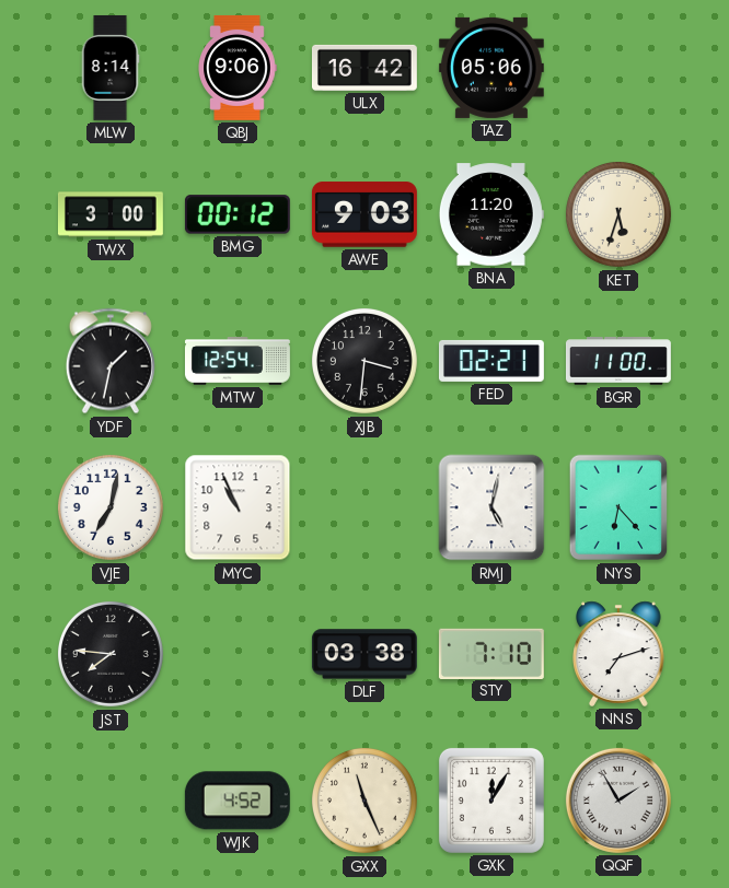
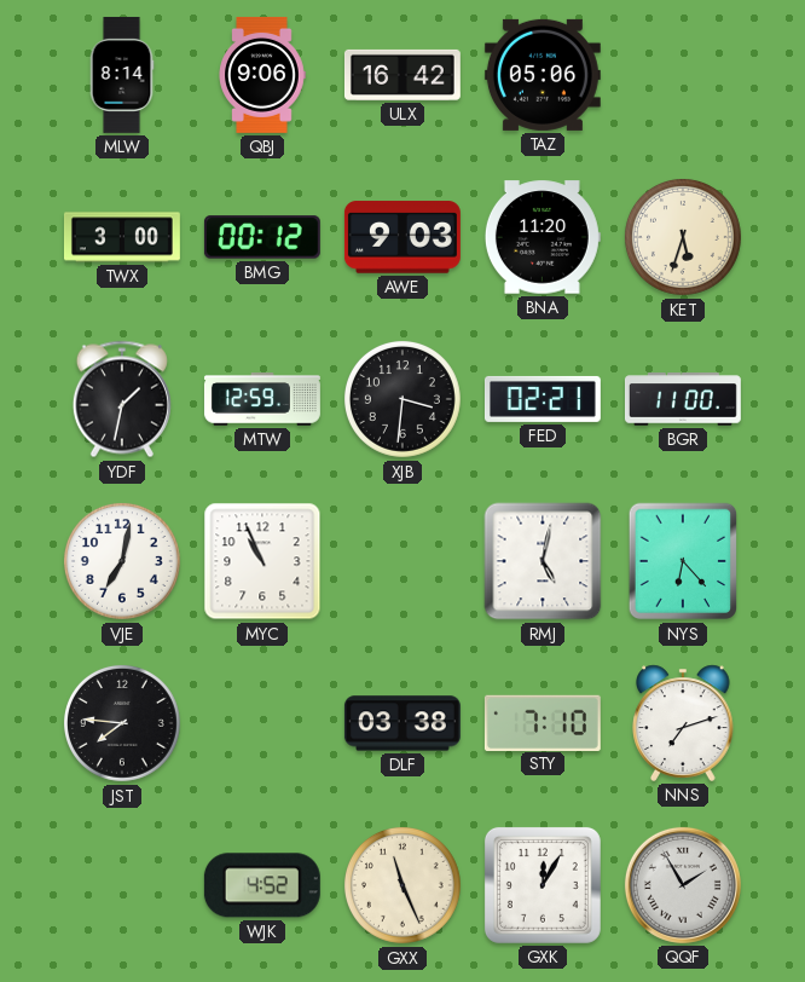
MTW: 12:54 -> 12:59
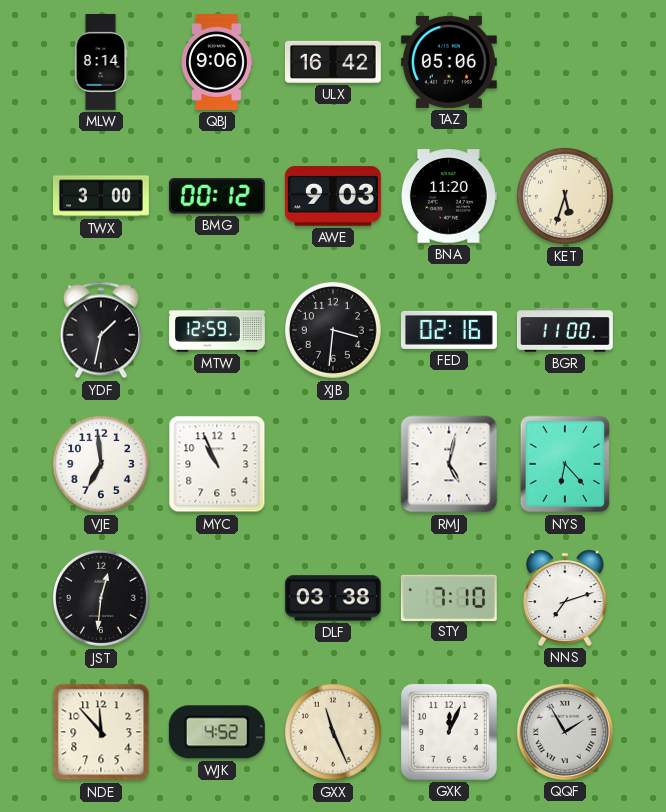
FED: 02:21 -> 02:16
VJE: 7:02 -> 6:59
JST: 7:46 -> 12:31
NDE: none -> 11:53
GXK: 12:05 -> 12:04
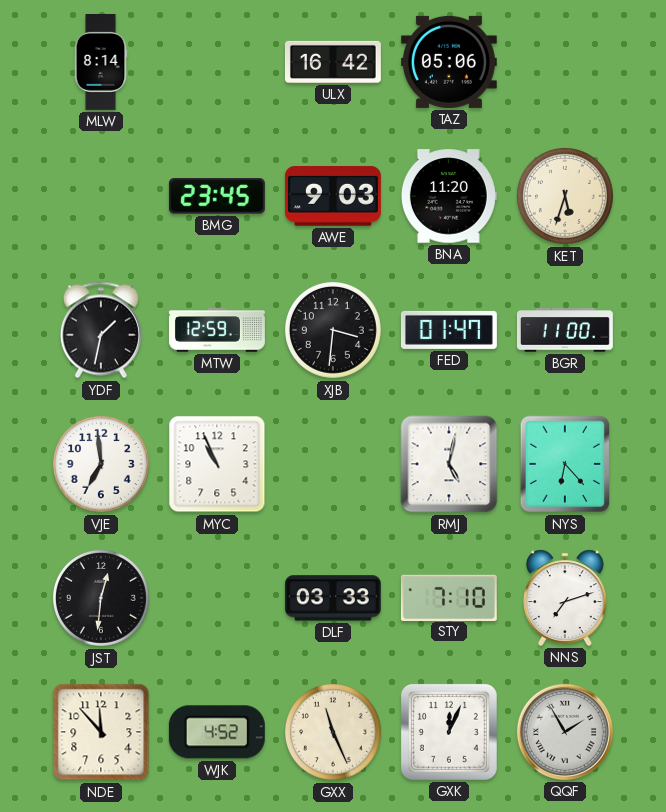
QBJ: 9:06 -> none
TWX: 3:00 -> none
BMG: 00:12 -> 23:45
FED: 02:16 -> 01:47
DLF: 03:38 -> 03:33
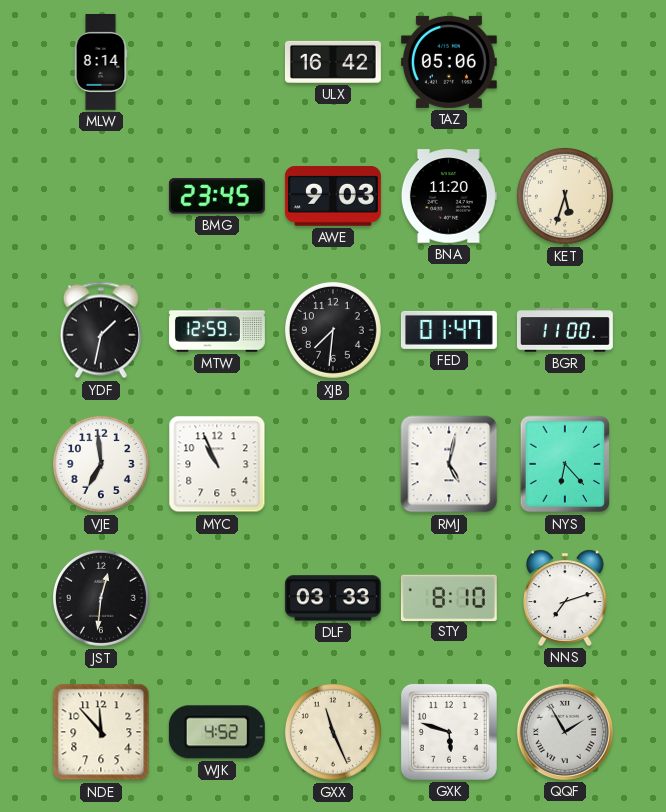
XJB: 3:31 -> 7:31
STY: 7:10 -> 8:10
GXK: 12:04 -> 5:48
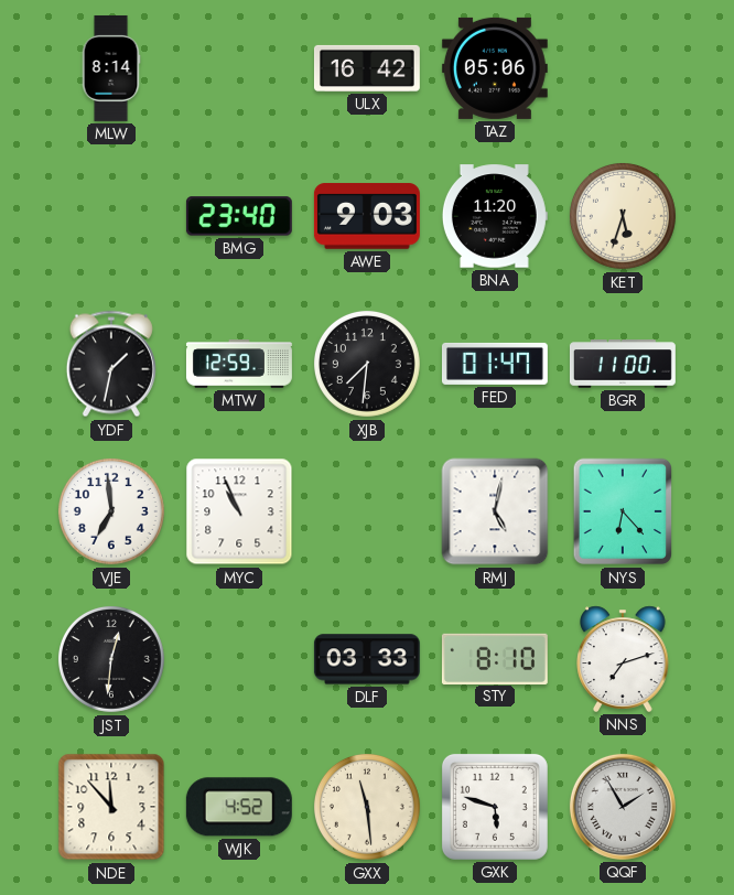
BMG: 23:45 -> 23:40
GXX: 11:26 -> 11:29
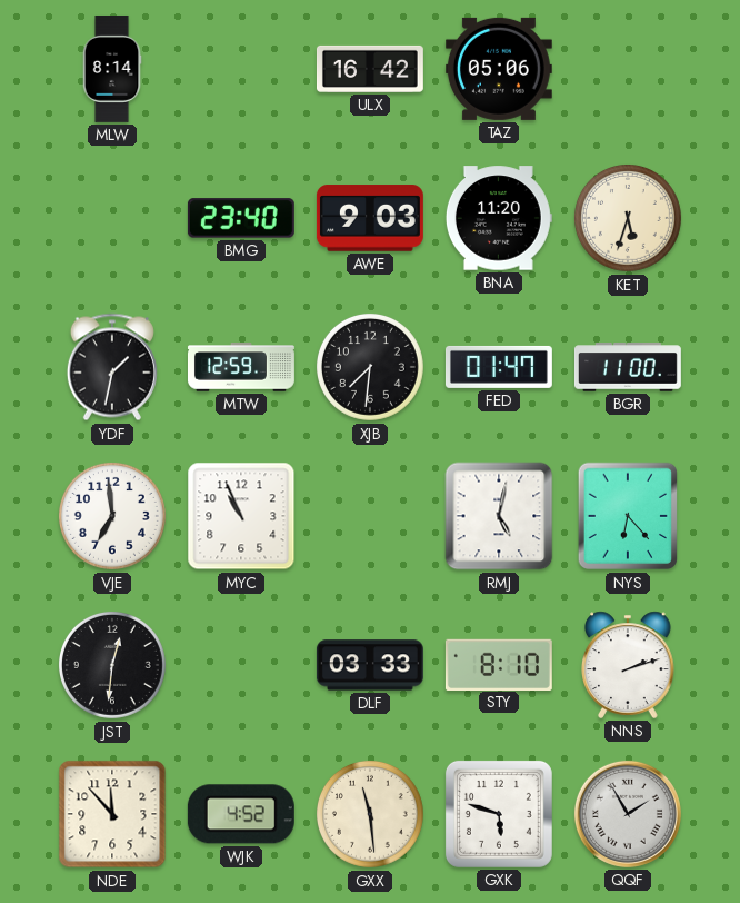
NNS: 7:12 -> 2:12
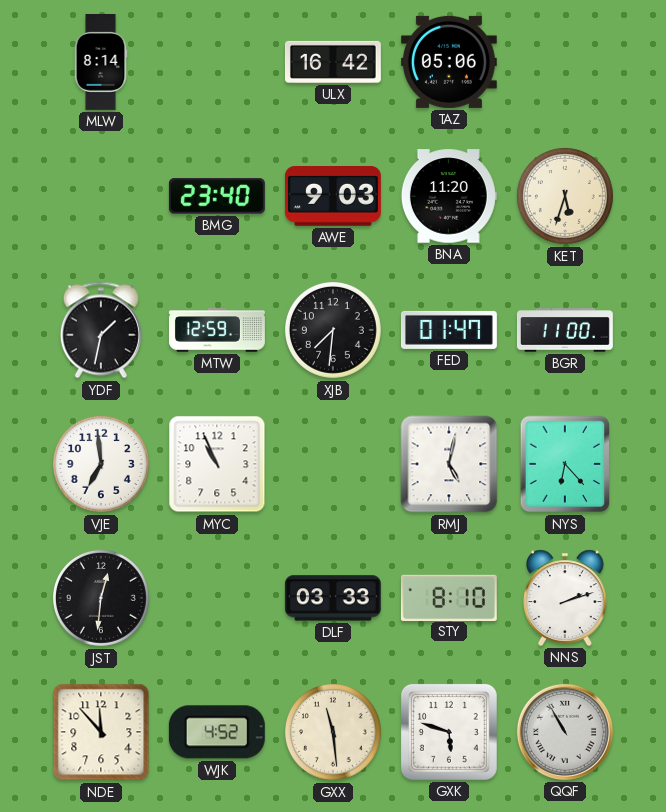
QQF: 1:55 -> 10:55
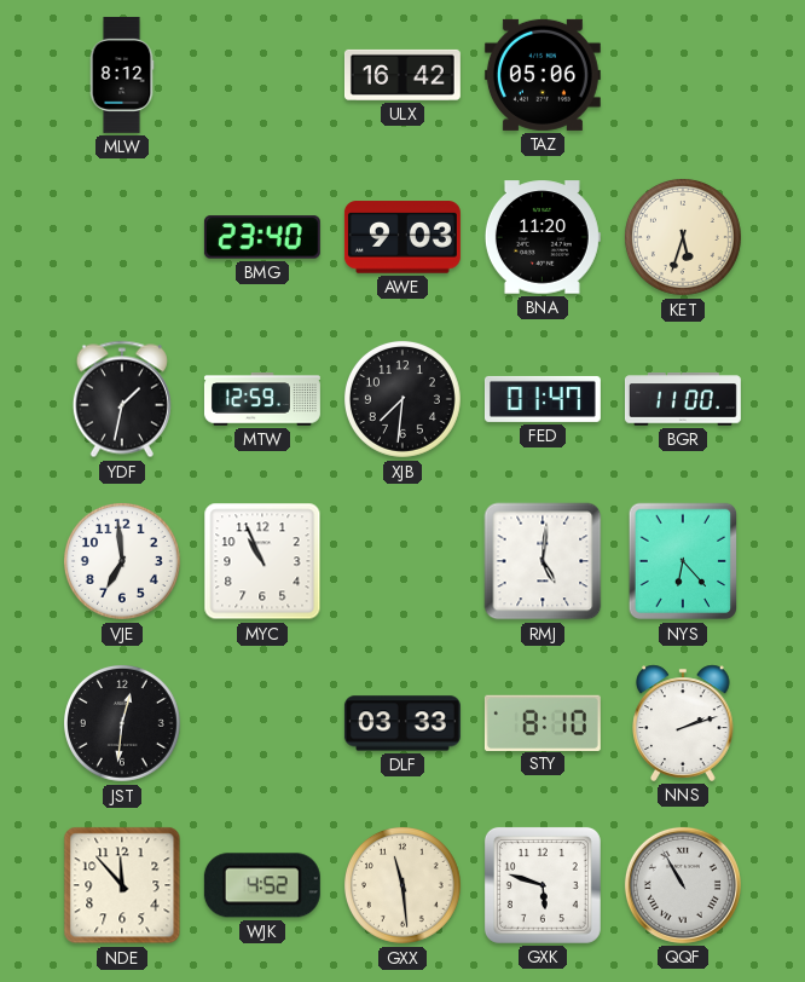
MLW: 8:14 -> 8:12
RMJ: 5:02 -> 5:01
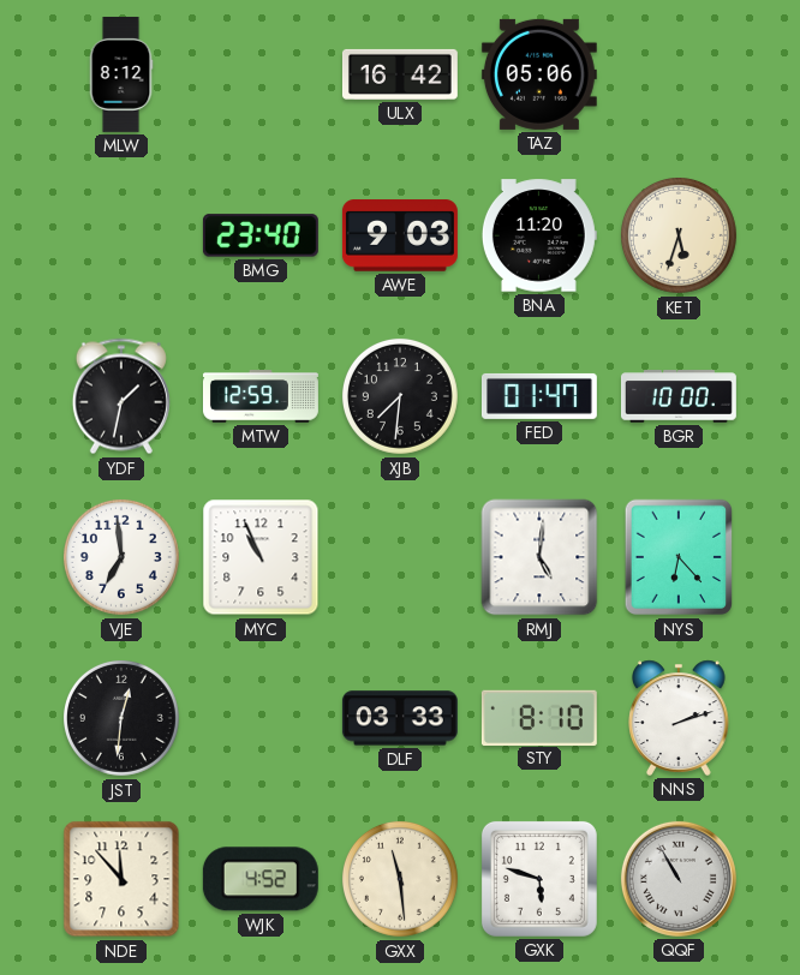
BGR: 11:00 -> 10:00
